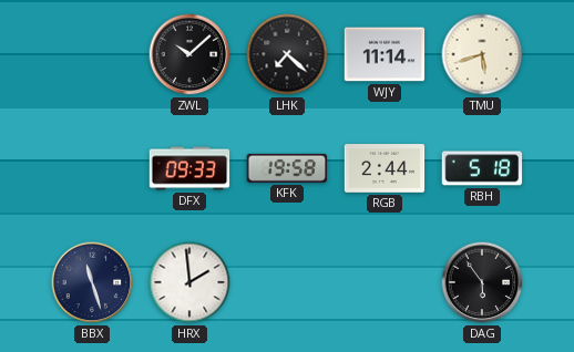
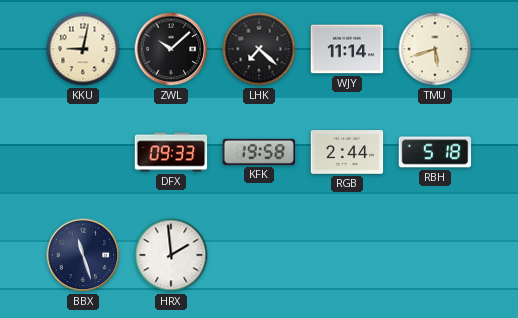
KKU: none -> 9:02
DAG: 5:54 -> none
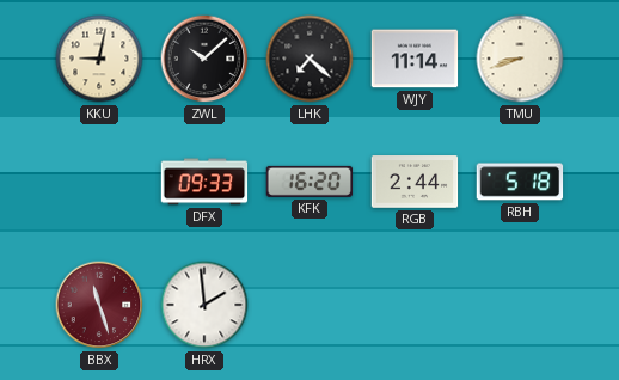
TMU: 5:42 -> 8:42
KFK: 19:58 -> 16:20
BBX dial: navy -> burgundy
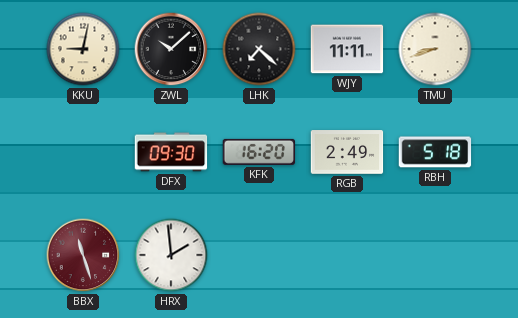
WJY: 11:14 -> 11:11
DFX: 09:33 -> 09:30
RGB: 2:44 -> 2:49
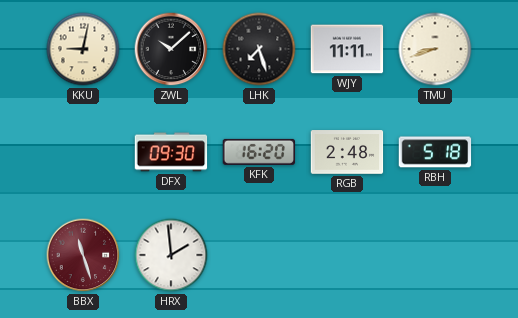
LHK: 7:22 -> 7:27
RGB: 2:49 -> 2:48
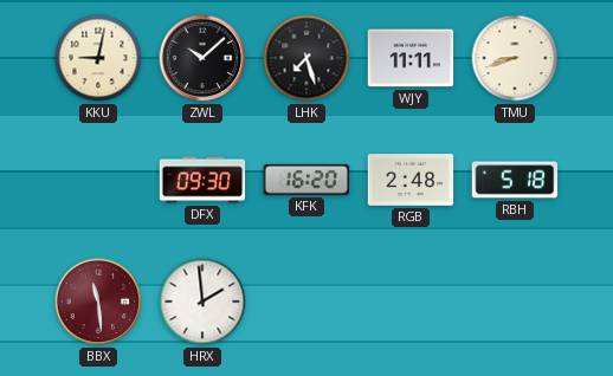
BBX: 11:27 -> 11:29
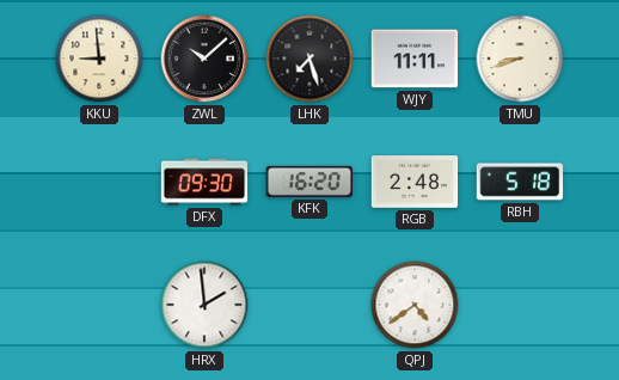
KKU: 9:02 -> 8:59
BBX: 11:29 -> none
QPJ: none -> 4:39
